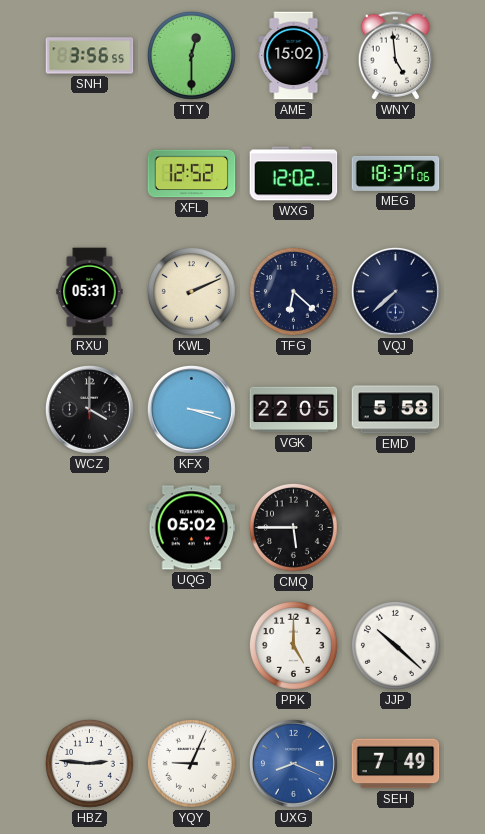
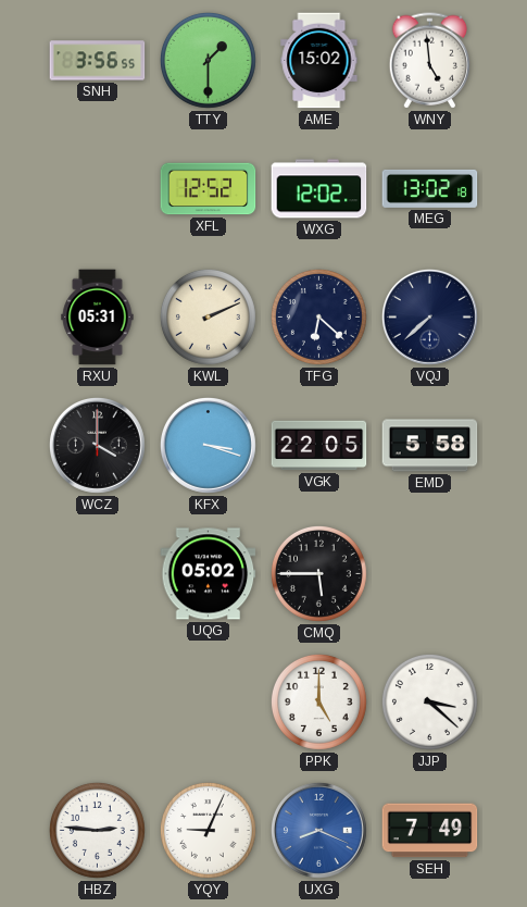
TTY: 12:30 -> 1:30
MEG: 18:37 -> 13:02
JJP: 10:22 -> 3:22
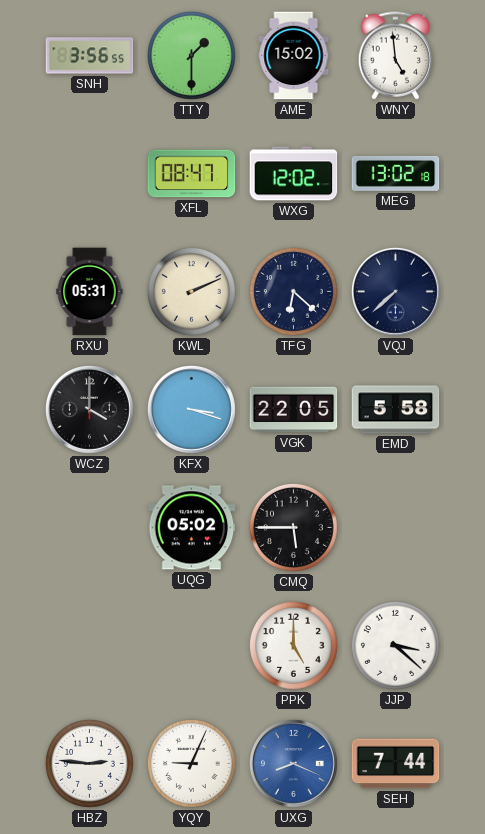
XFL: 12:52 -> 08:47
SEH: 7:49 -> 7:44
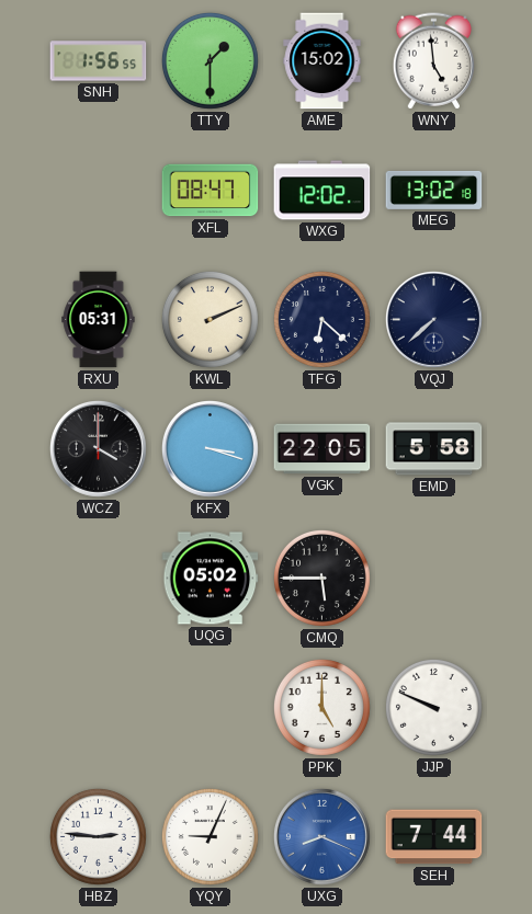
SNH: 3:56 -> 1:56
JJP: 3:22 -> 9:49
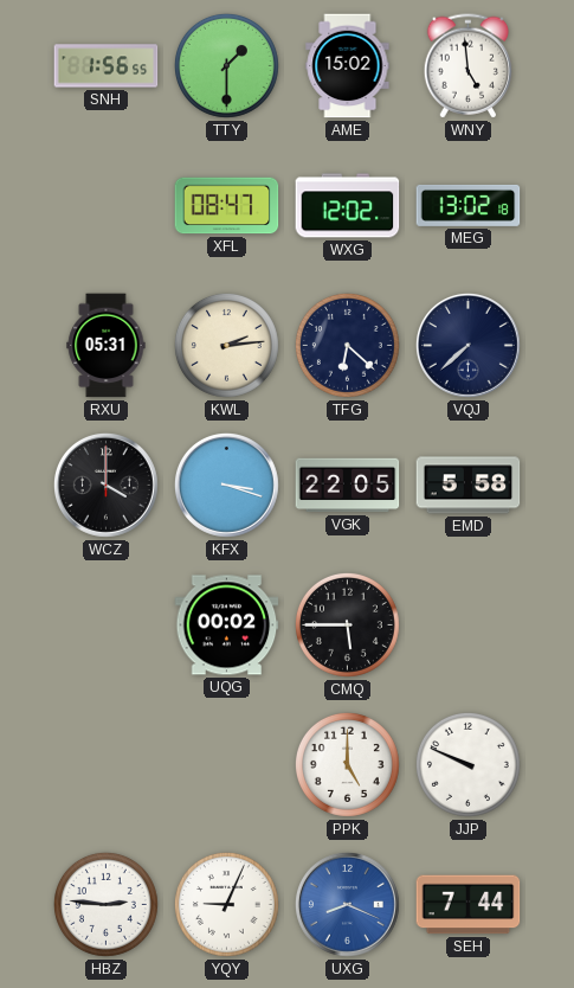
KWL: 2:11 -> 2:14
UQG: 05:02 -> 00:02
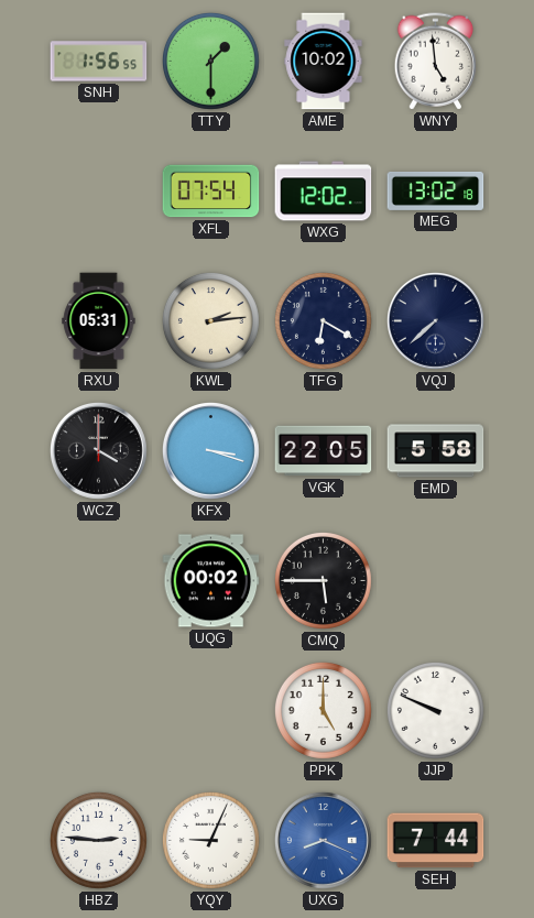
AME: 15:02 -> 10:02
XFL: 08:47 -> 07:54
TFG: 6:22 -> 6:20
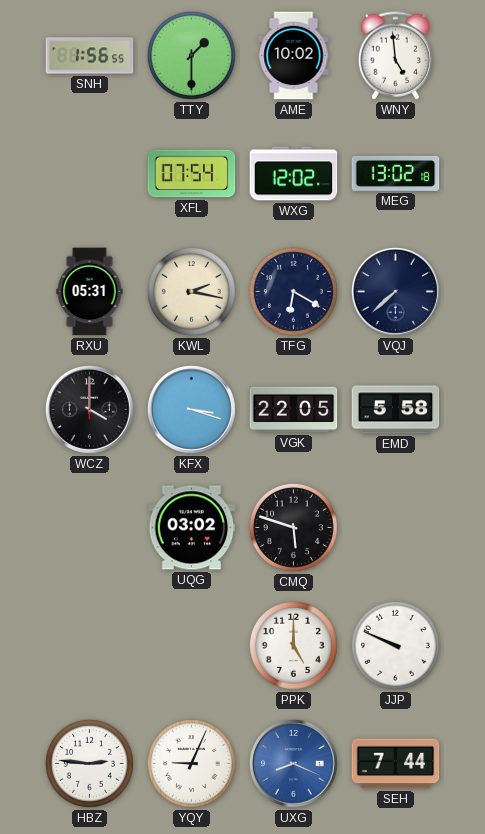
KWL: 2:14 -> 2:17
UQG: 00:02 -> 03:02
CMQ: 5:45 -> 5:48
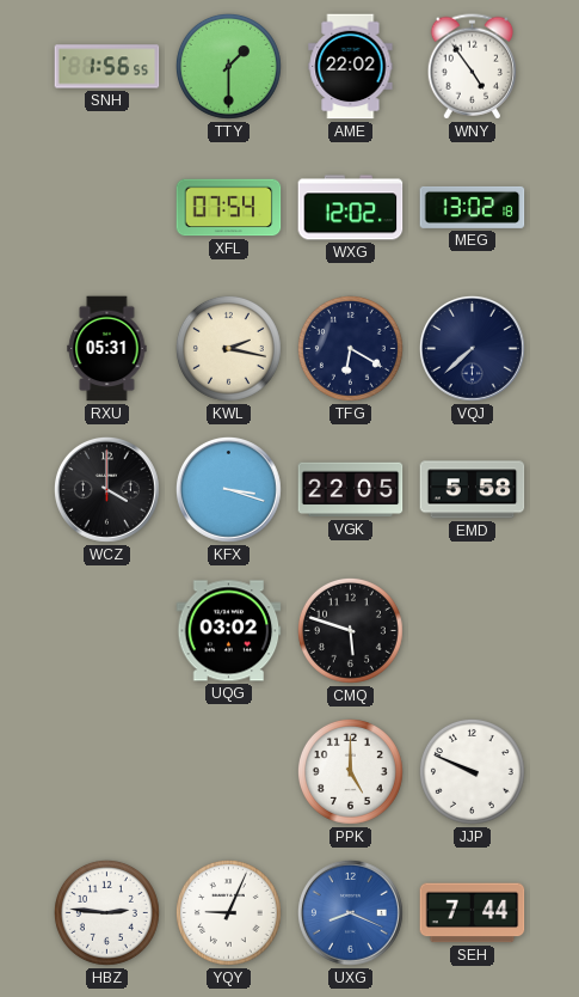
AME: 10:02 -> 22:02
WNY: 4:59 -> 4:54
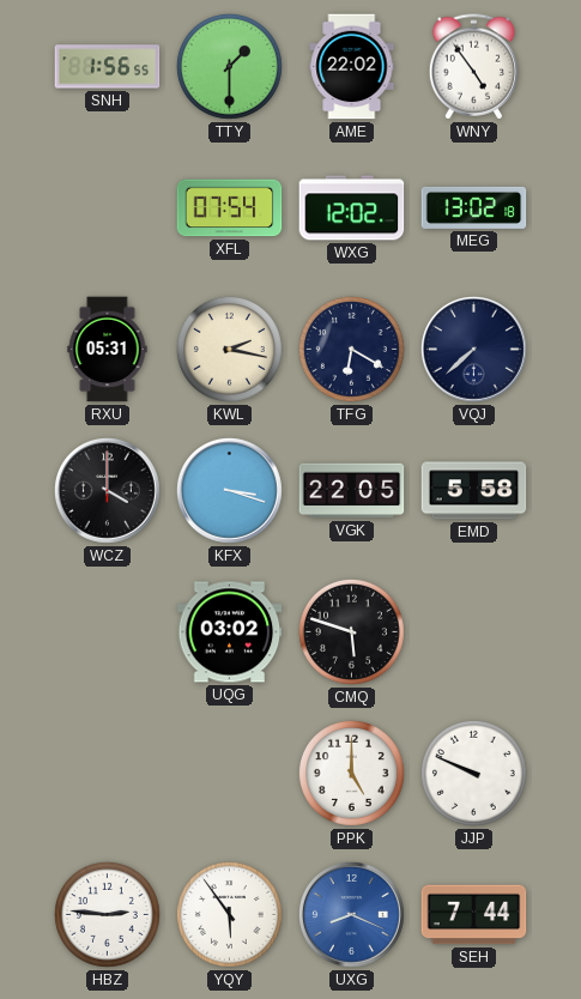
YQY: 9:04 -> 5:54
